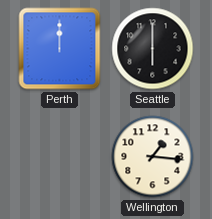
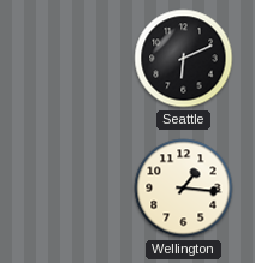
Perth: 12:00 -> none
Seattle: 6:00 -> 6:11
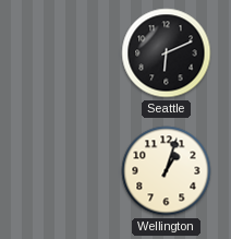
Wellington: 1:16 -> 1:03
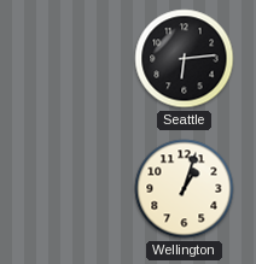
Seattle: 6:11 -> 6:14
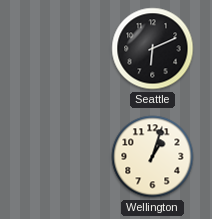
Seattle: 6:14 -> 6:11
